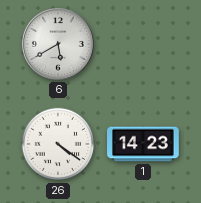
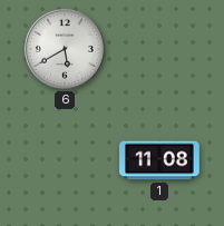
26: 4:21 -> none
1: 14:23 -> 11:08
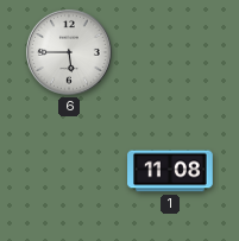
6: 5:40 -> 5:45
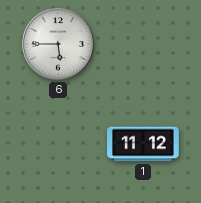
1: 11:08 -> 11:12
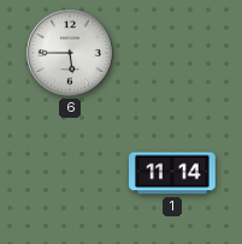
1: 11:12 -> 11:14
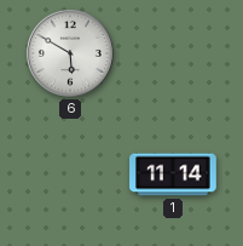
6: 5:45 -> 5:50
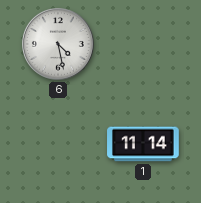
6: 5:50 -> 4:28
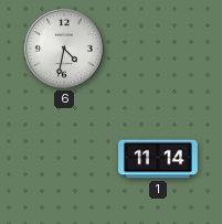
6: 4:28 -> 4:32
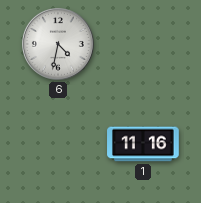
1: 11:14 -> 11:16
